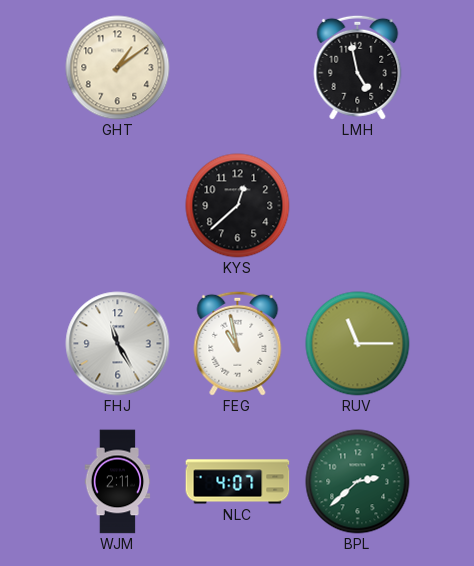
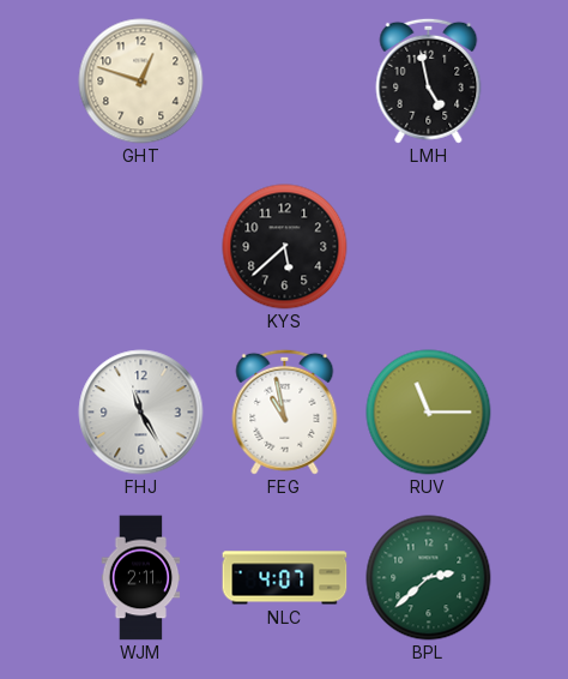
GHT: 1:09 -> 12:48
KYS: 12:38 -> 5:38
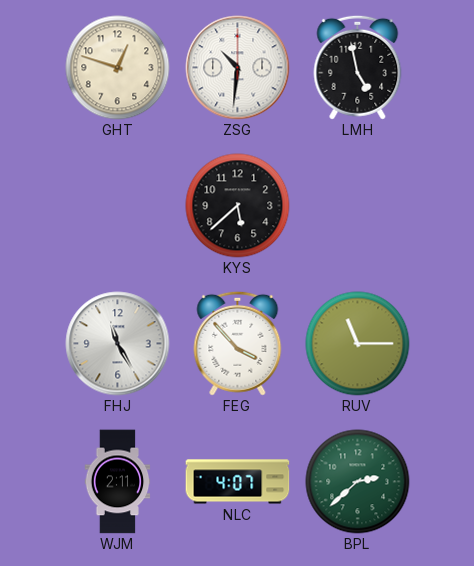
ZSG: none -> 10:31
FEG: 10:58 -> 3:53
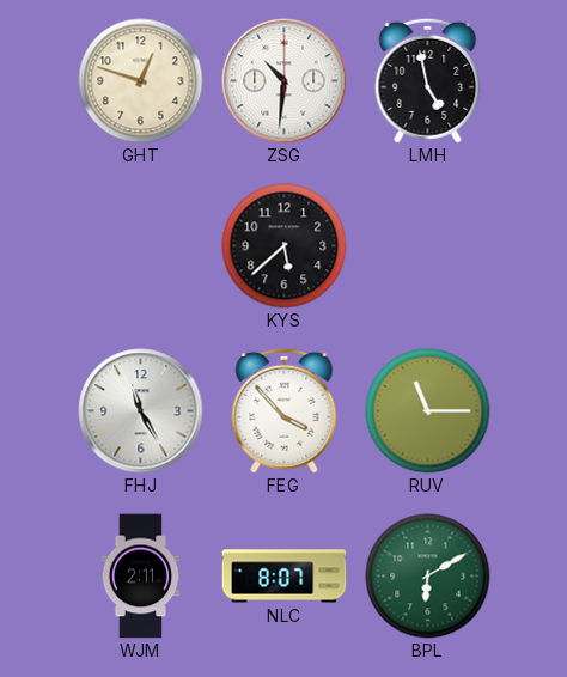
NLC: 4:07 -> 8:07
BPL: 2:38 -> 6:10
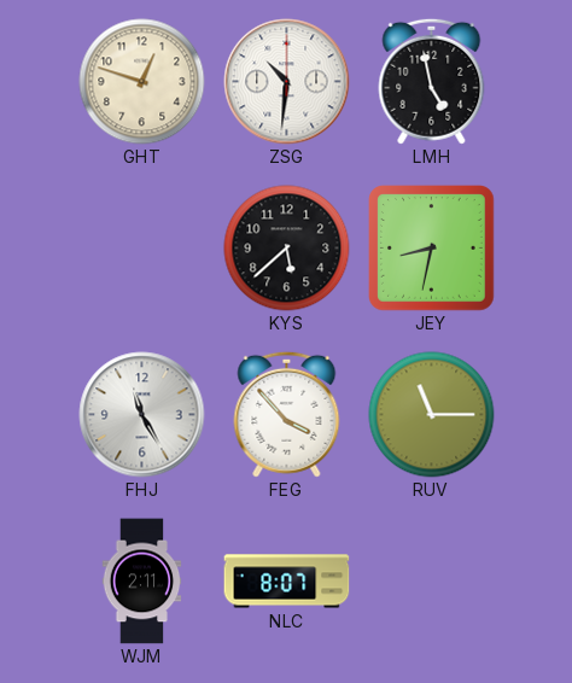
JEY: none -> 8:32
BPL: 6:10 -> none
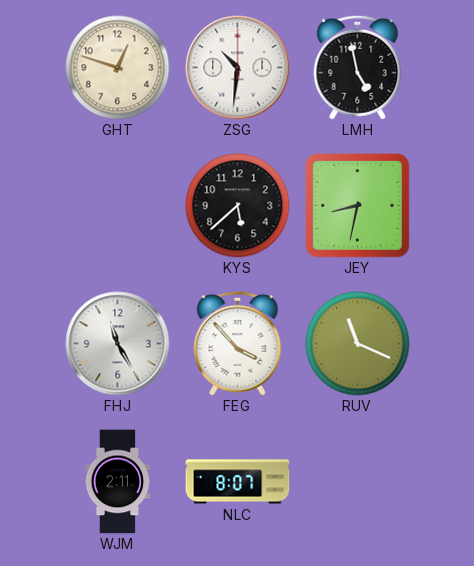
RUV: 11:15 -> 11:19
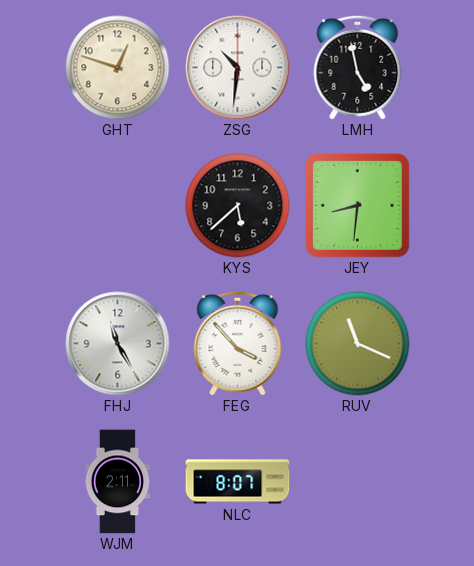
JEY: 8:32 -> 8:31
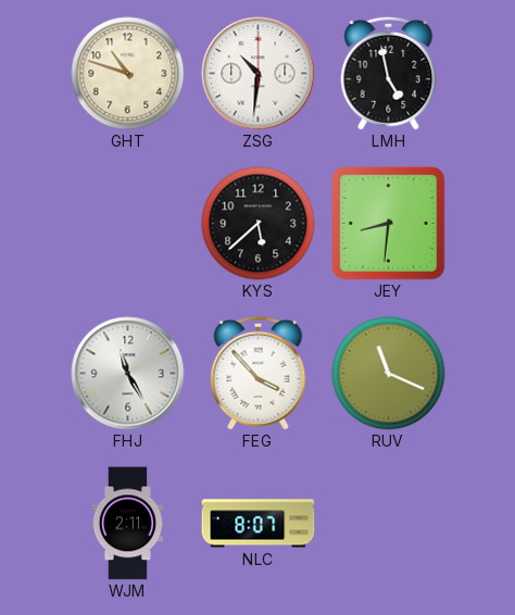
GHT: 12:48 -> 10:48
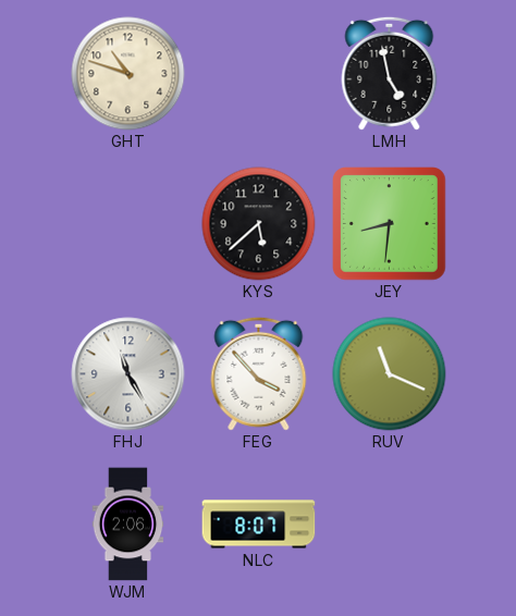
ZSG: 10:31 -> none
WJM: 2:11 -> 2:06
